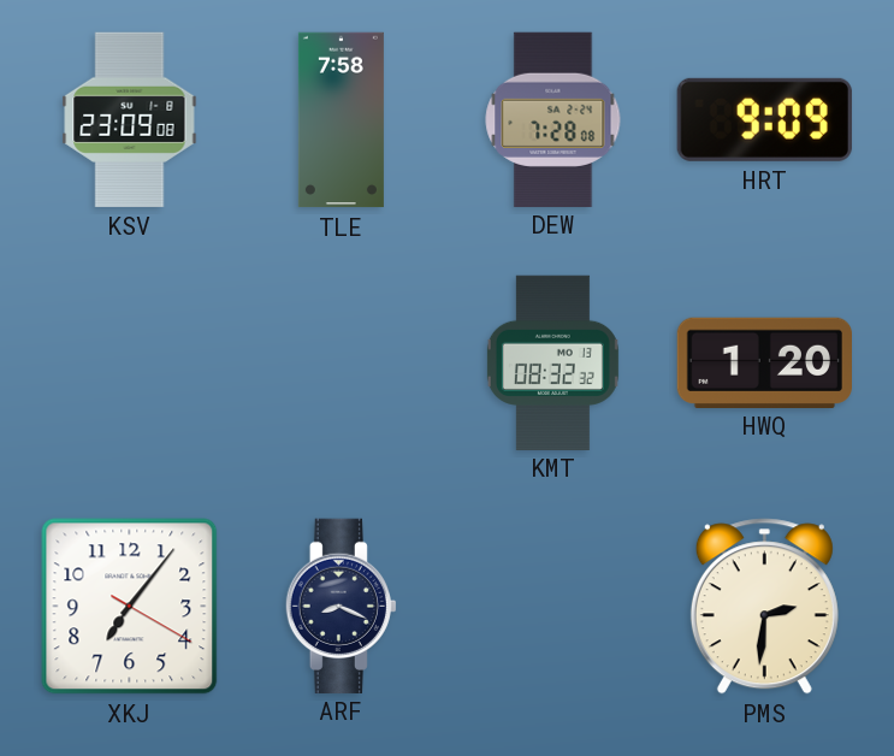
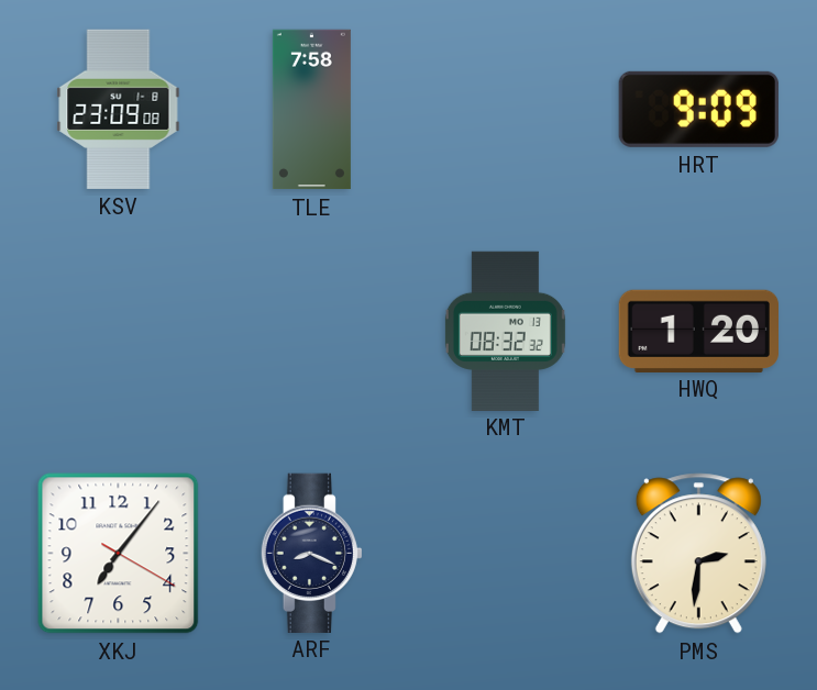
DEW: 7:28 -> none
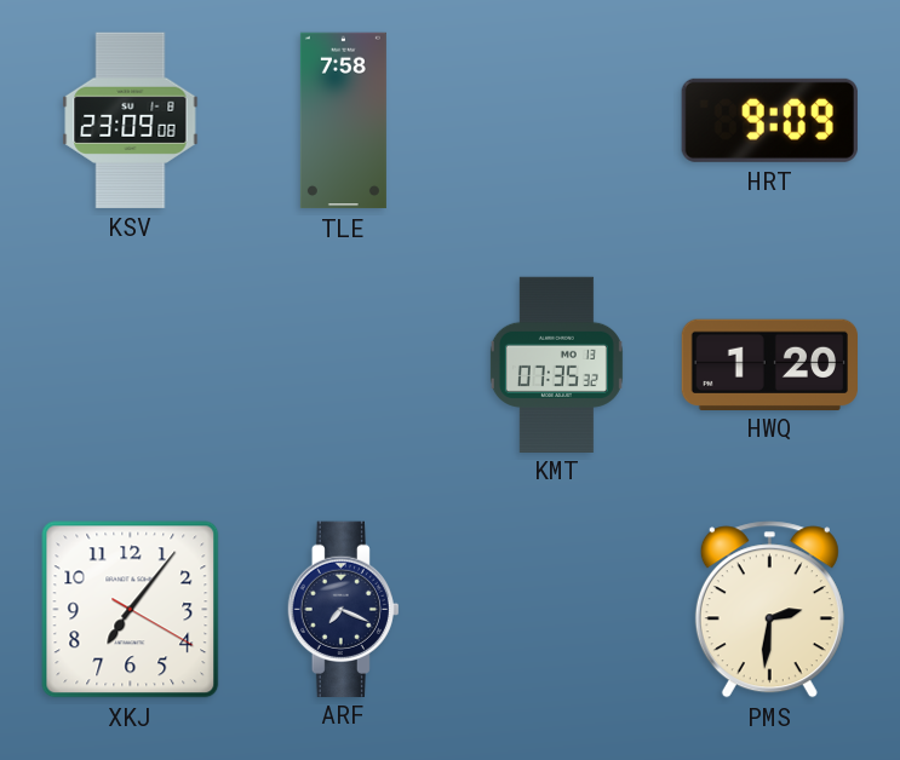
KMT: 08:32 -> 07:35
ARF: 8:19 -> 7:19
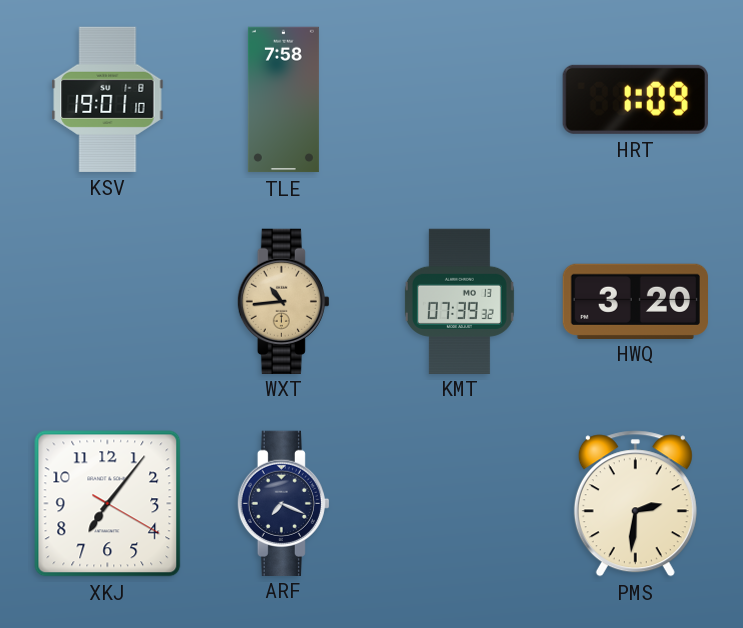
KSV: 23:09 -> 19:01
HRT: 9:09 -> 1:09
WXT: none -> 10:44
KMT: 07:35 -> 07:39
HWQ: 1:20 -> 3:20
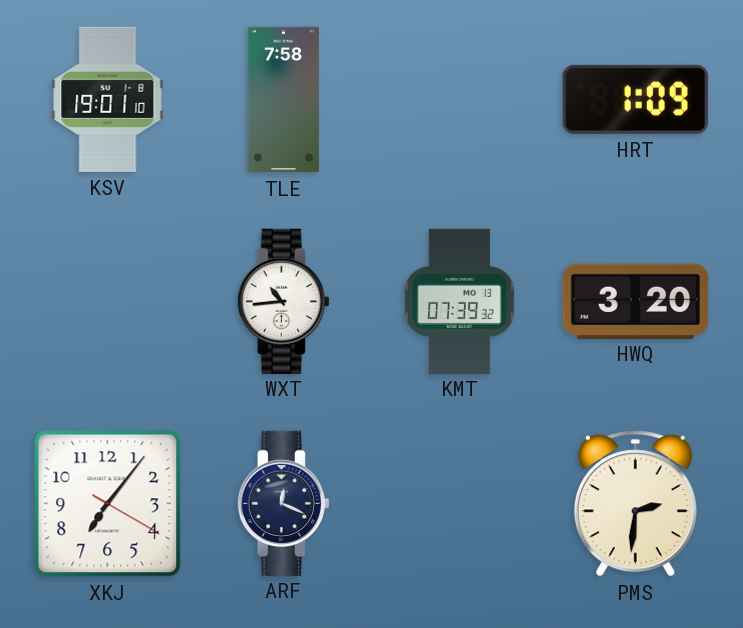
WXT dial: champagne -> white
ARF: 7:19 -> 12:19
